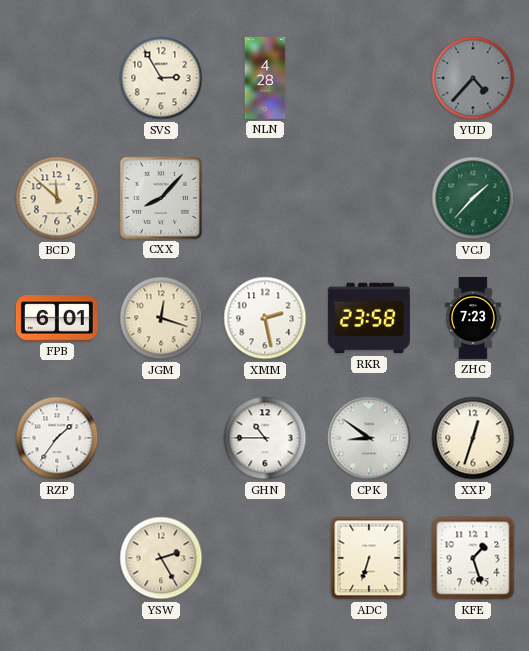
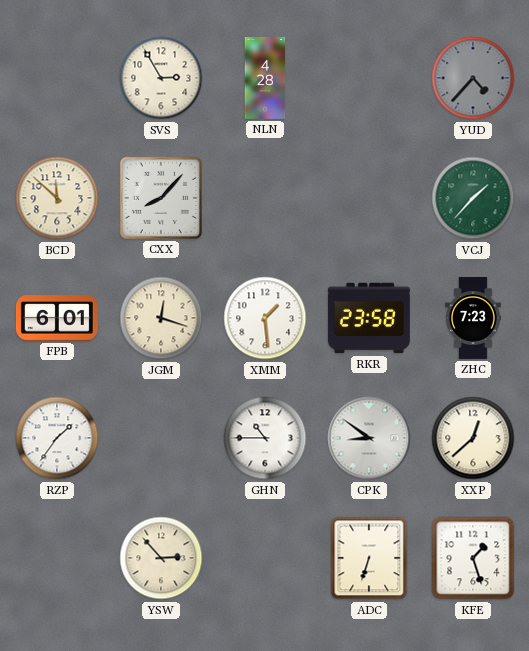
XMM: 2:28 -> 1:29
XXP: 12:33 -> 12:38
YSW: 2:25 -> 2:53
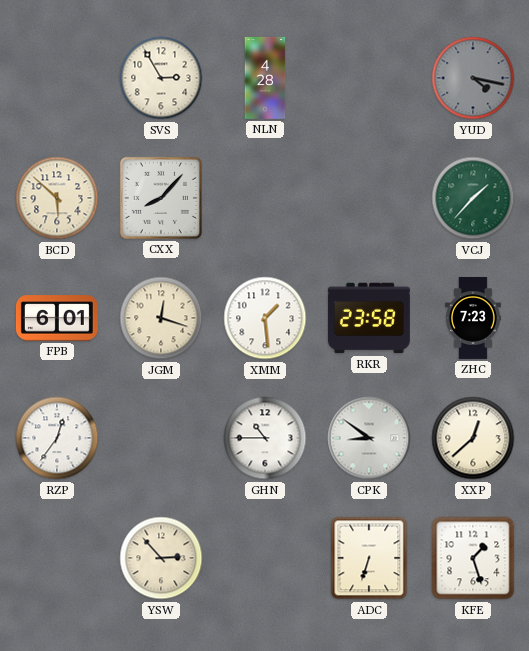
YUD: 4:37 -> 4:17
BCD: 11:52 -> 5:52
RZP: 1:36 -> 12:36
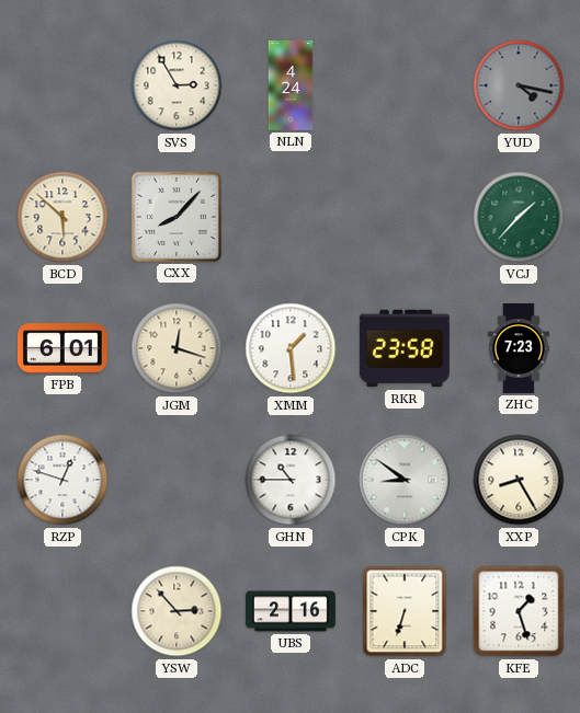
NLN: 4:28 -> 4:24
RZP: 12:36 -> 12:48
XXP: 12:38 -> 8:25
UBS: none -> 2:16
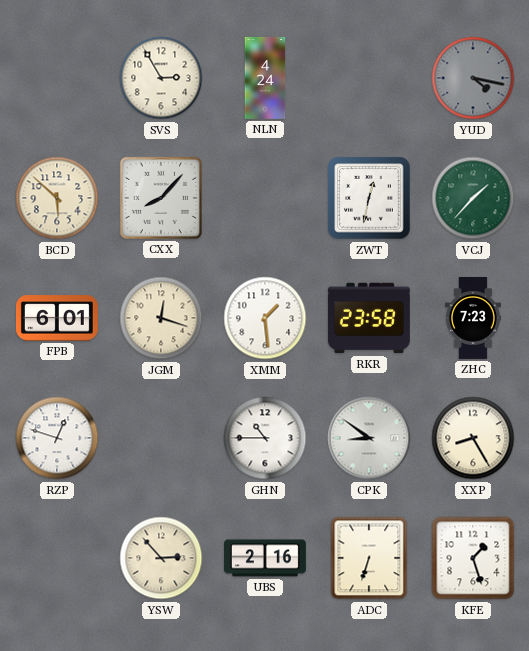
ZWT: none -> 12:32
